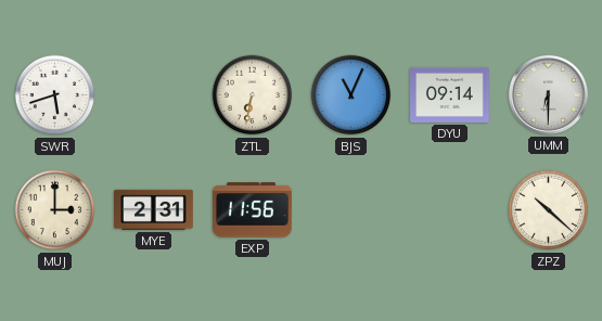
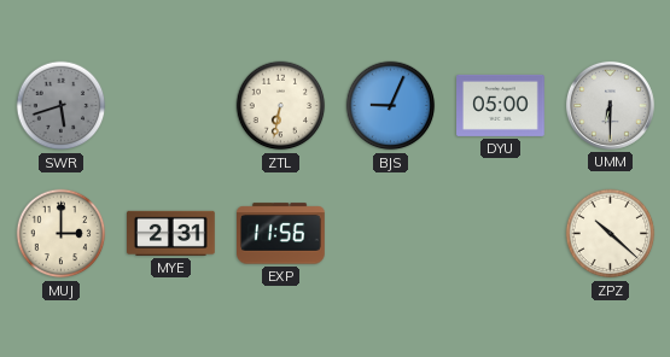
SWR dial: white -> grey
BJS: 11:04 -> 9:04
DYU: 09:14 -> 05:00
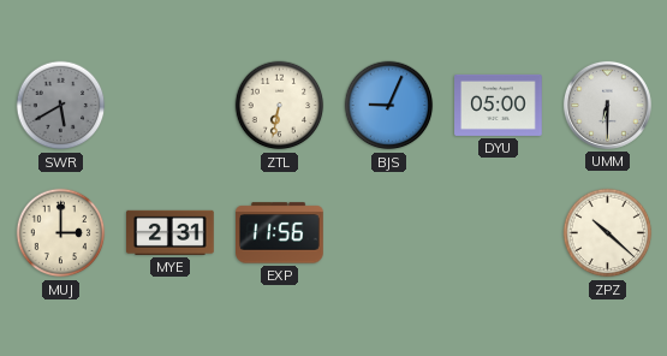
SWR: 5:42 -> 5:40
